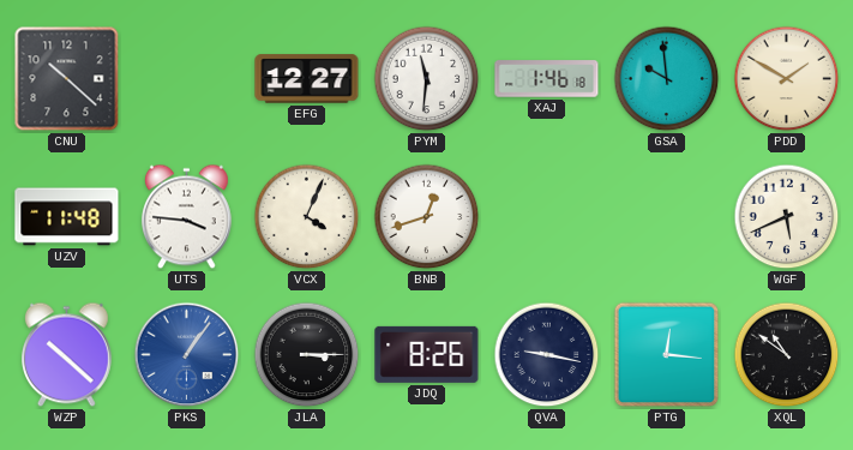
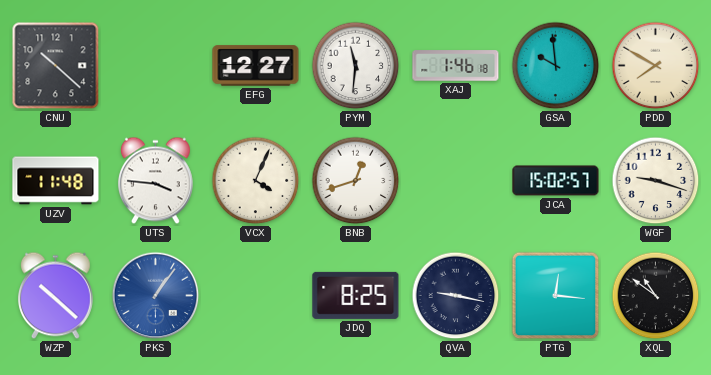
PDD: 1:50 -> 7:50
JCA: none -> 15:02
WGF: 5:41 -> 9:18
JLA: 3:15 -> none
JDQ: 8:26 -> 8:25
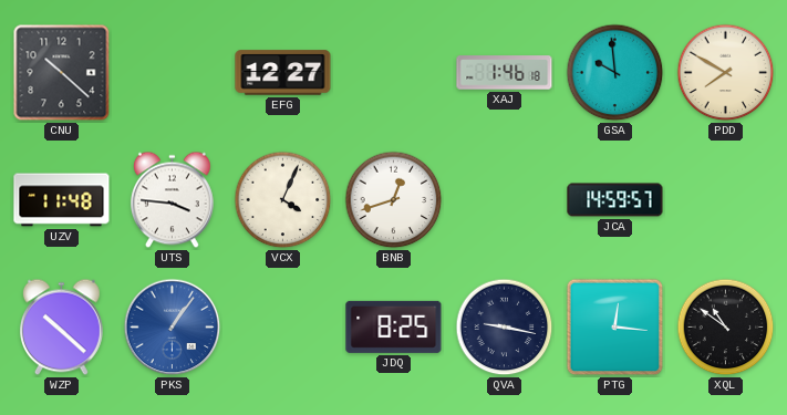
PYM: 11:31 -> none
JCA: 15:02 -> 14:59
WGF: 9:18 -> none
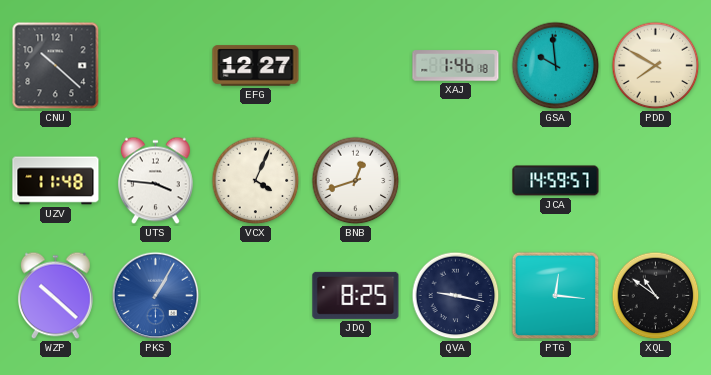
PKS: 1:06 -> 1:05
